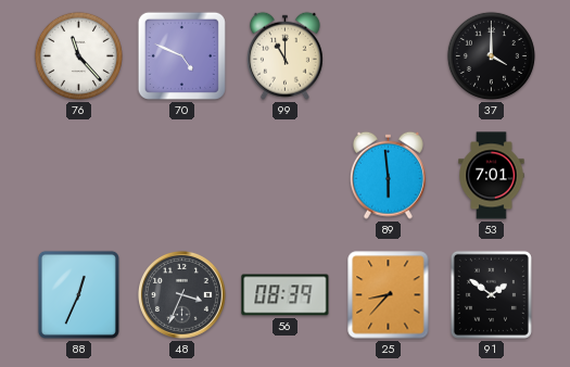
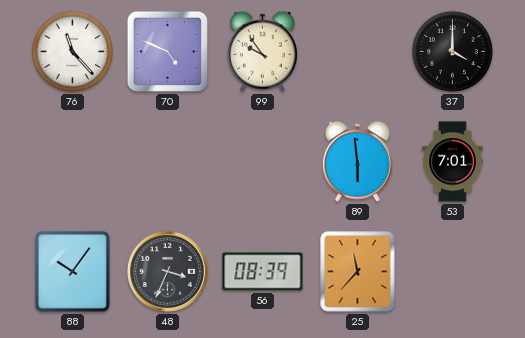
99: 11:00 -> 9:54
88: 12:34 -> 10:06
25: 8:37 -> 11:37
91: 1:51 -> none
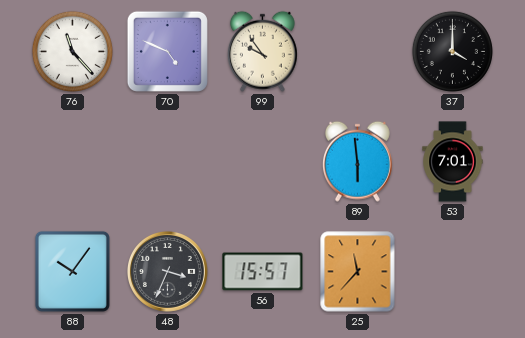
56: 08:39 -> 15:57
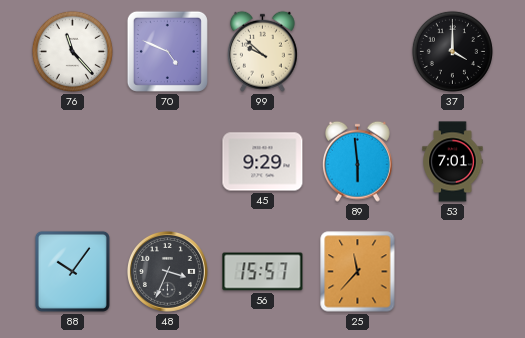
99: 9:54 -> 9:52
45: none -> 9:29
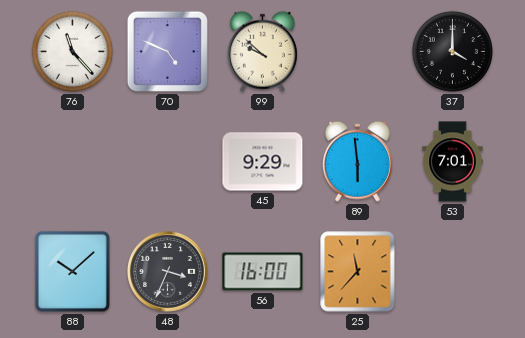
88: 10:06 -> 10:08
56: 15:57 -> 16:00
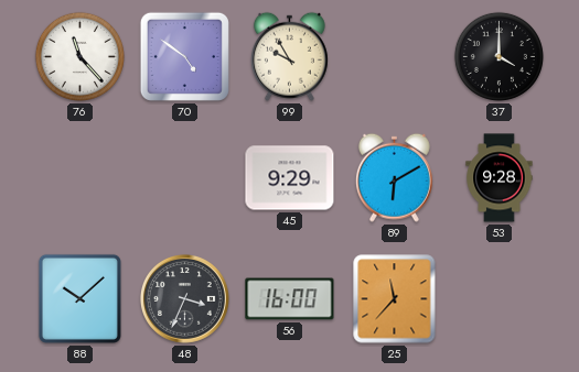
70: 4:49 -> 4:51
99: 9:52 -> 9:55
89: 5:59 -> 6:10
53: 7:01 -> 9:28
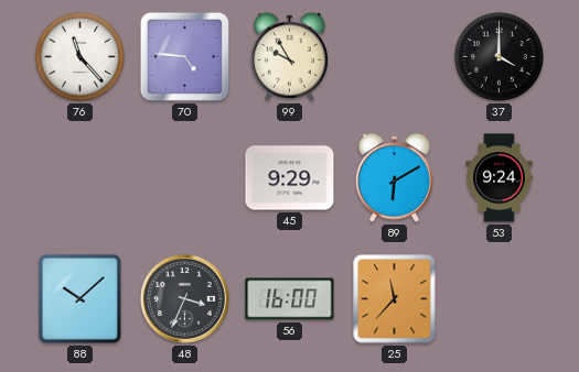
70: 4:51 -> 4:46
53: 9:28 -> 9:24
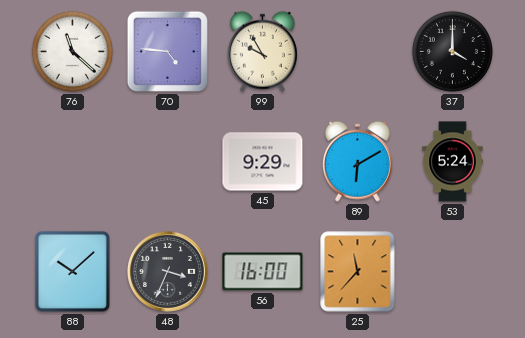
76: 11:23 -> 11:22
53: 9:24 -> 5:24
